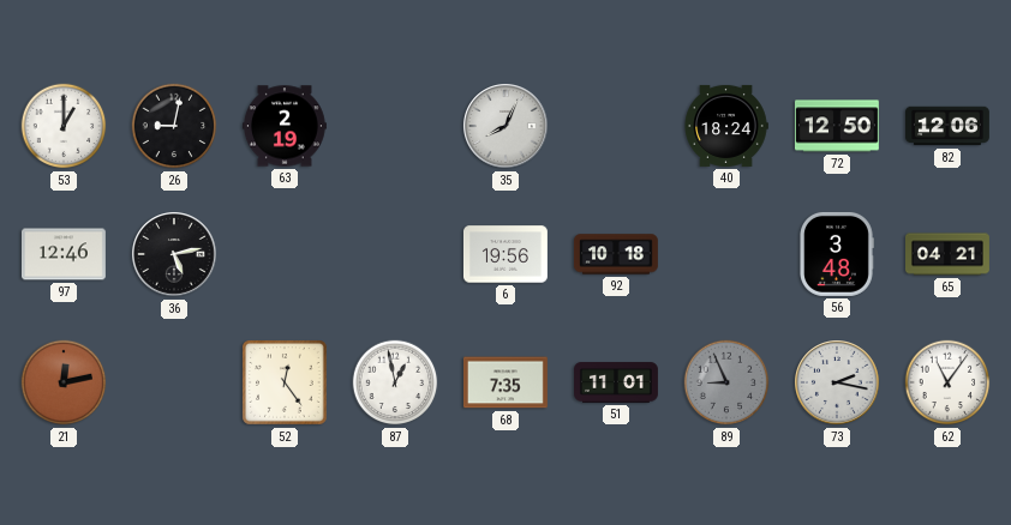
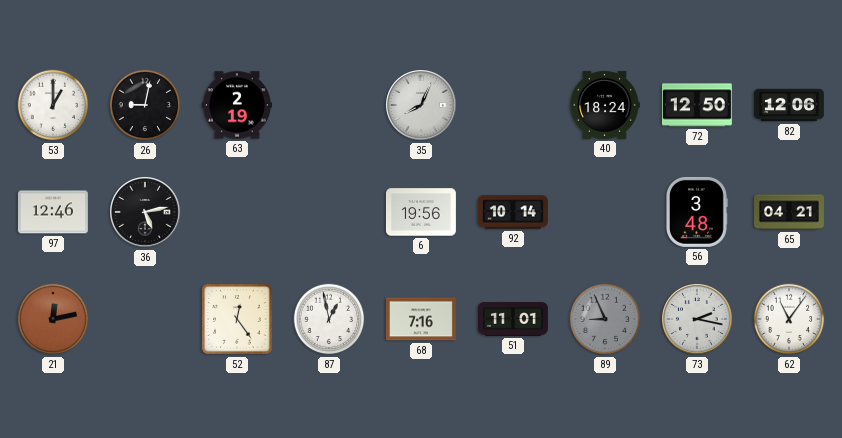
92: 10:18 -> 10:14
68: 7:35 -> 7:16
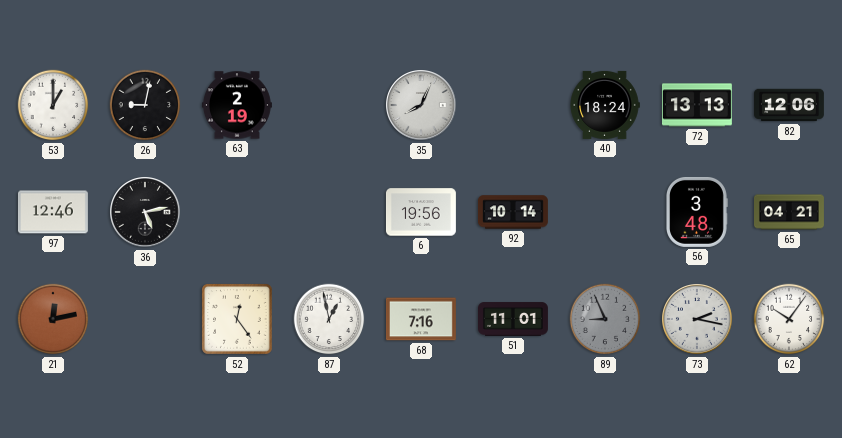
72: 12:50 -> 13:13
62: 11:06 -> 10:06
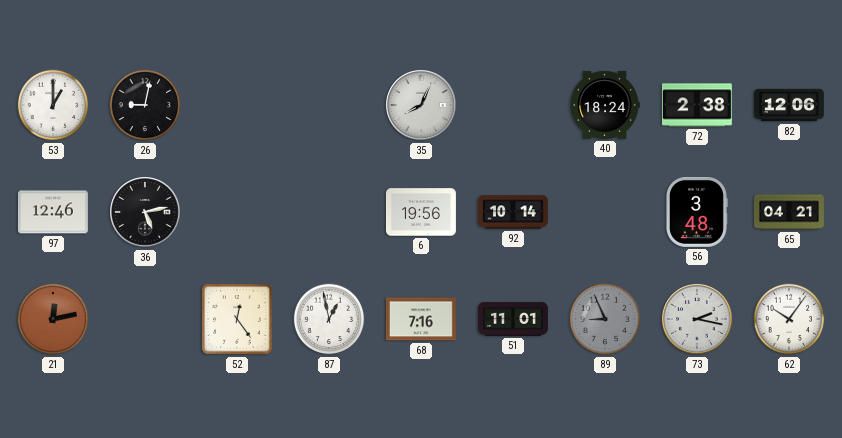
63: 2:19 -> none
72: 13:13 -> 2:38
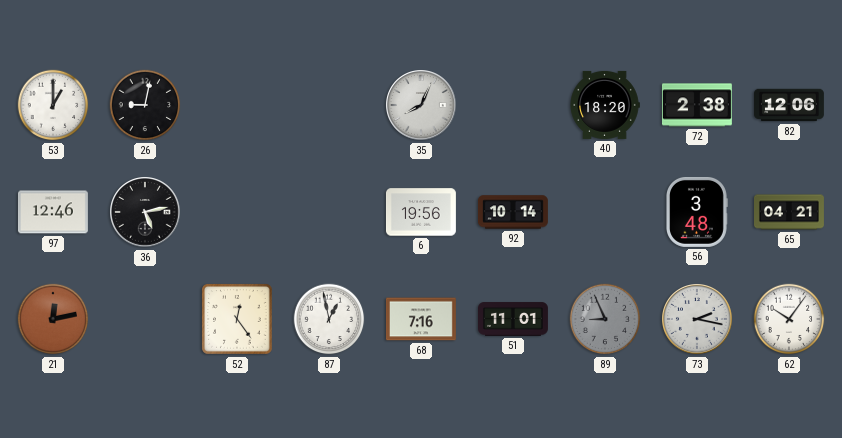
40: 18:24 -> 18:20
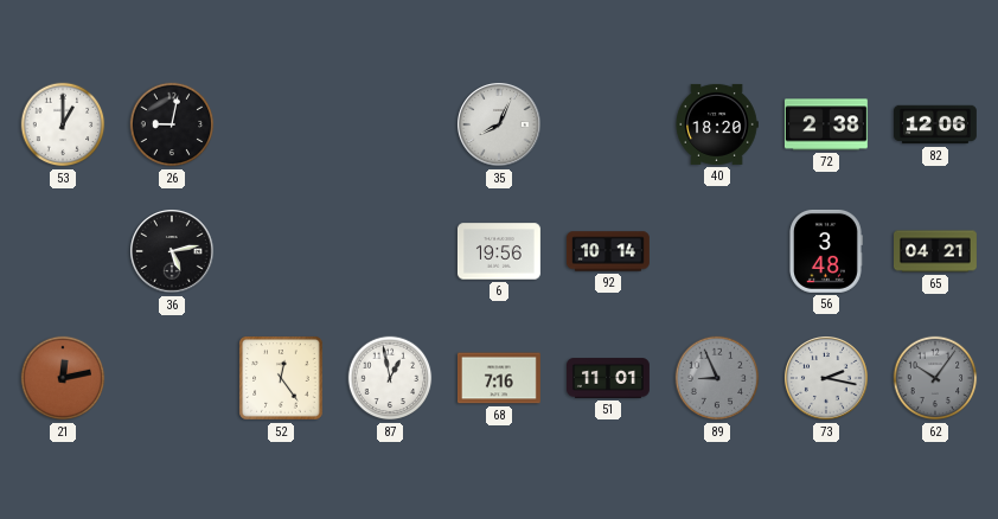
97: 12:46 -> none
62 dial: white -> grey
